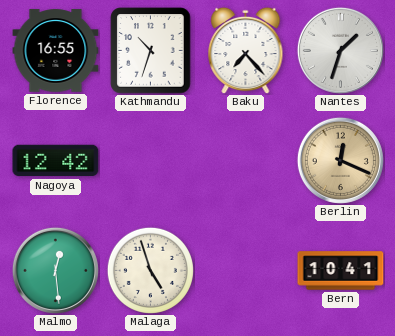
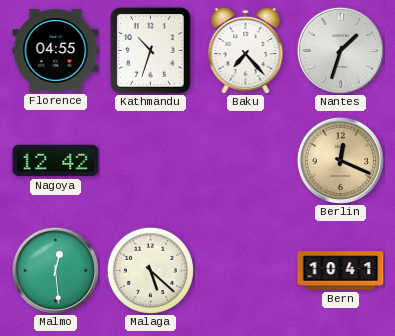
Florence: 16:55 -> 04:55
Malaga: 4:57 -> 5:22
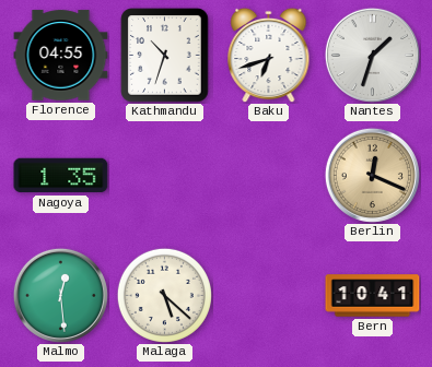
Baku: 7:23 -> 6:42
Nagoya: 12:42 -> 1:35
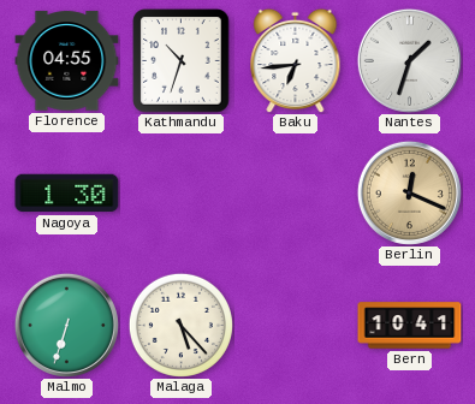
Baku: 6:42 -> 6:44
Nagoya: 1:35 -> 1:30
Malmo: 12:29 -> 6:33
Malaga: 5:22 -> 5:23
